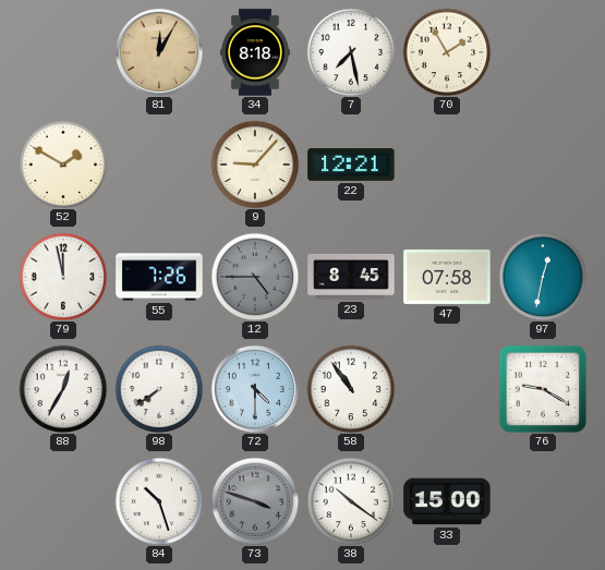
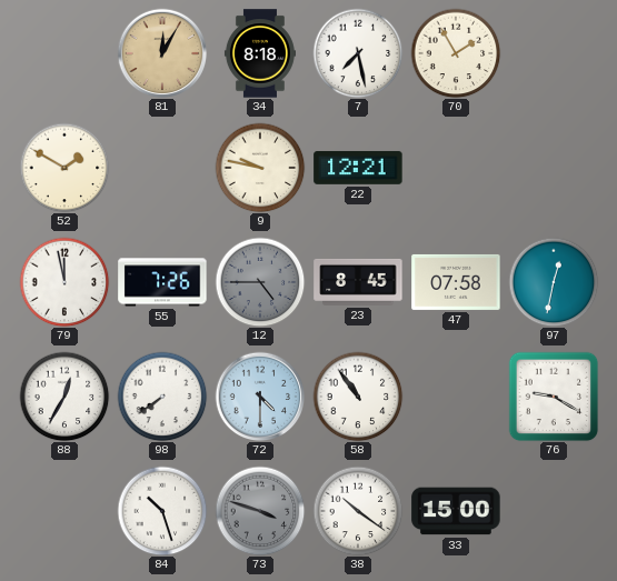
9: 9:07 -> 9:47
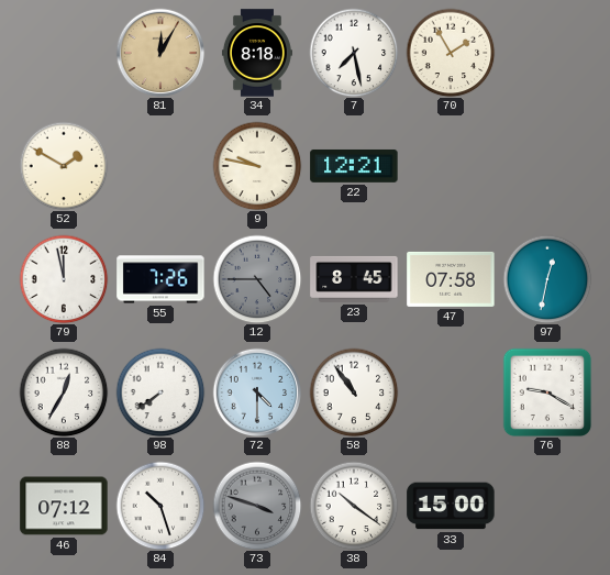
46: none -> 07:12
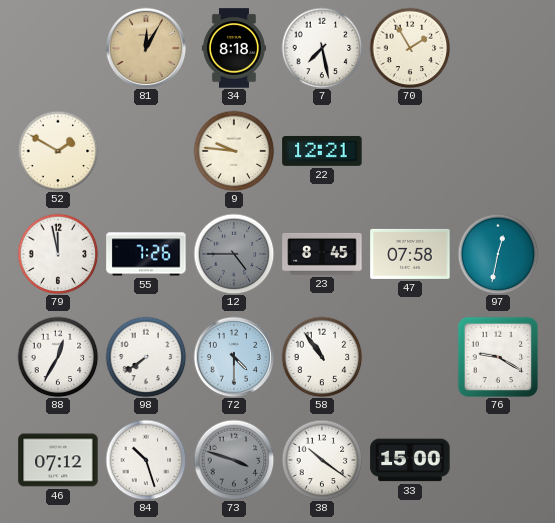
9: 9:47 -> 9:46
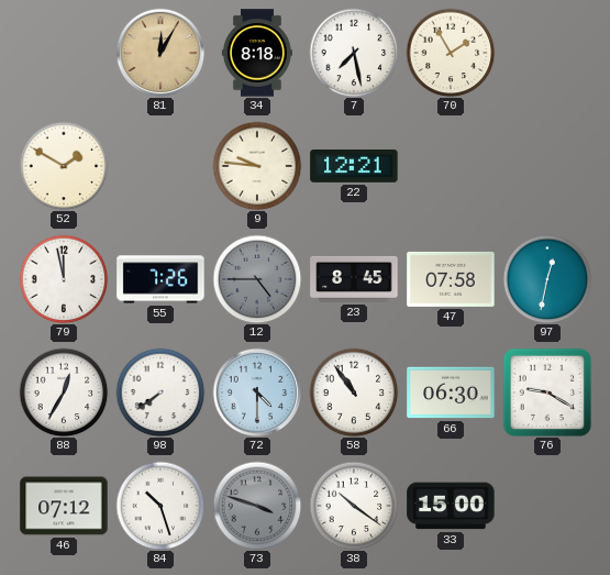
66: none -> 06:30
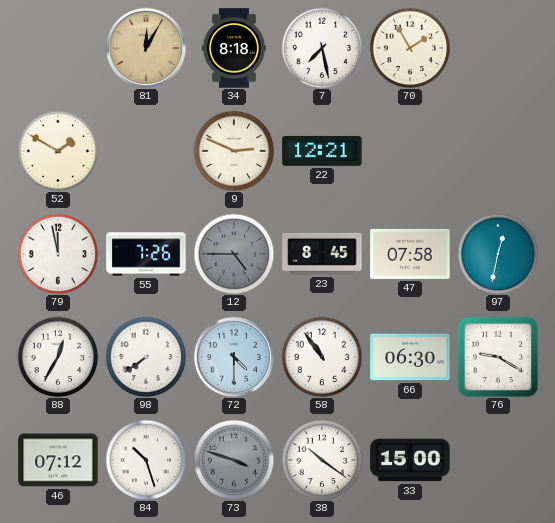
9: 9:46 -> 2:49
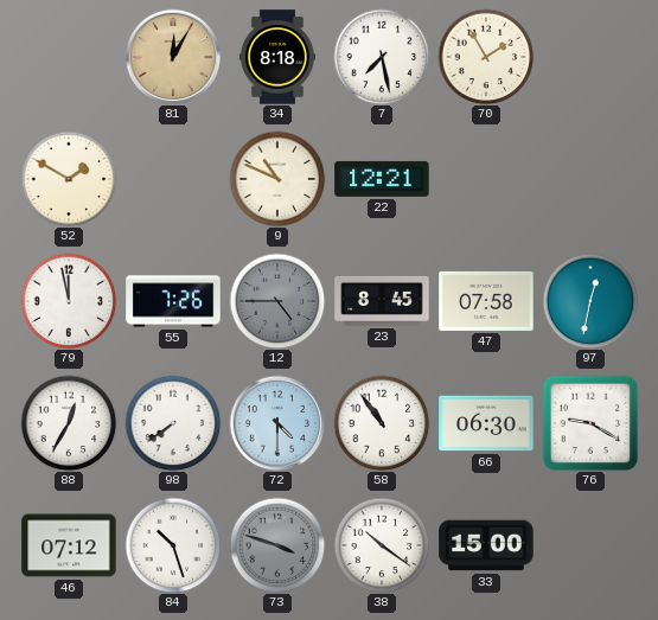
9: 2:49 -> 10:49
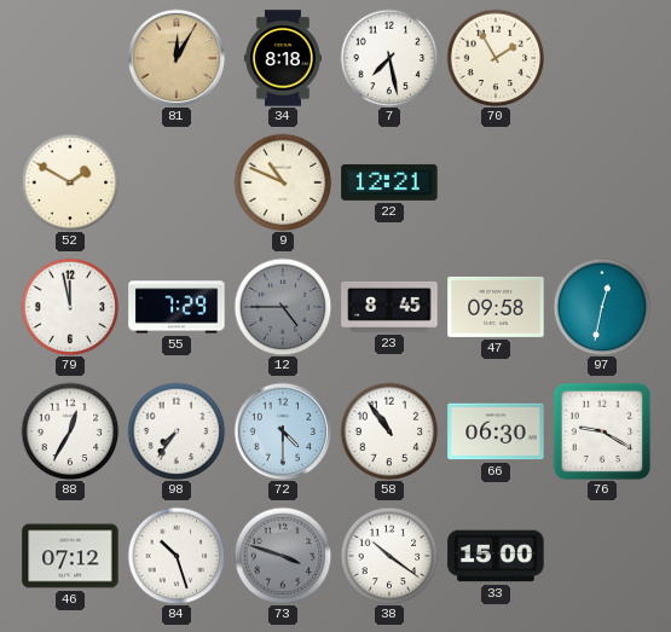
55: 7:26 -> 7:29
47: 07:58 -> 09:58
98: 7:39 -> 7:36
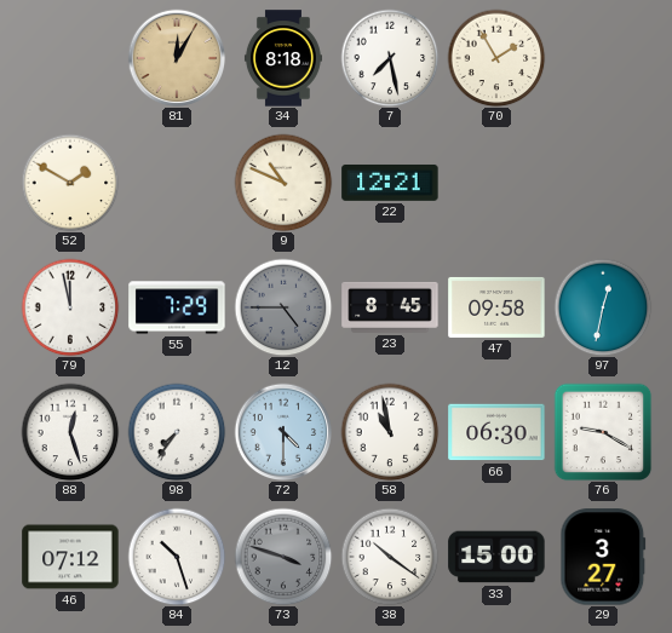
88: 12:35 -> 12:27
58: 10:54 -> 10:58
29: none -> 3:27
